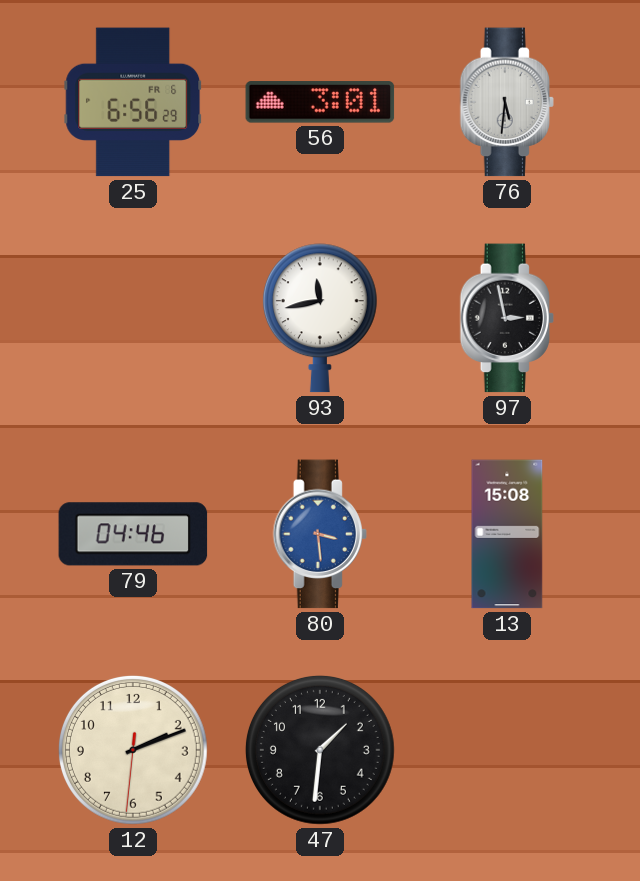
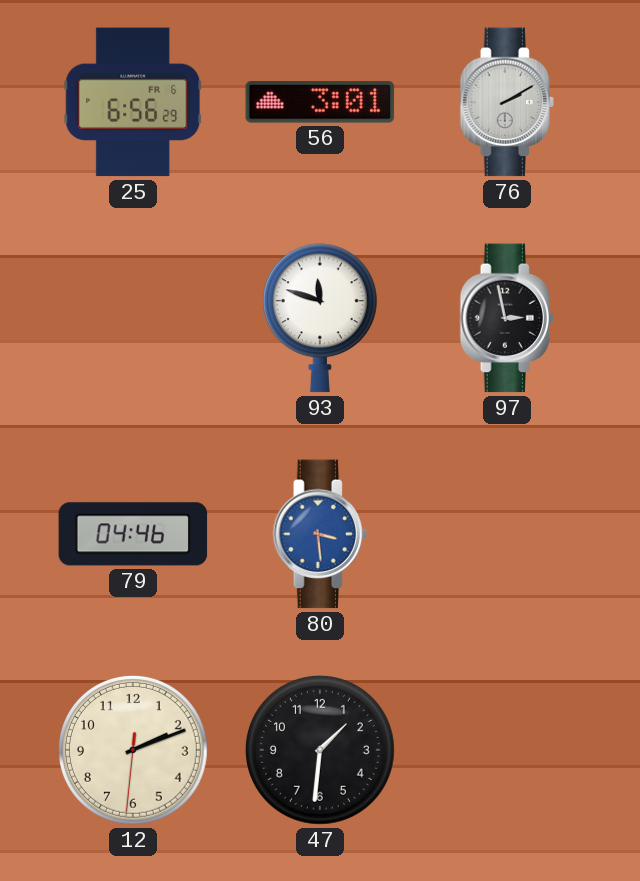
76: 5:31 -> 2:10
93: 11:43 -> 11:48
13: 15:08 -> none
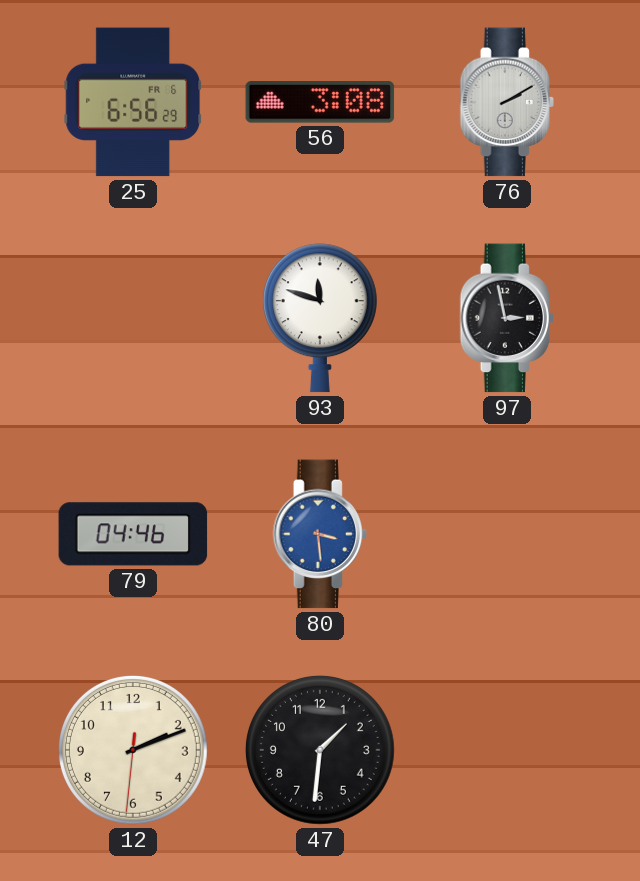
56: 3:01 -> 3:08
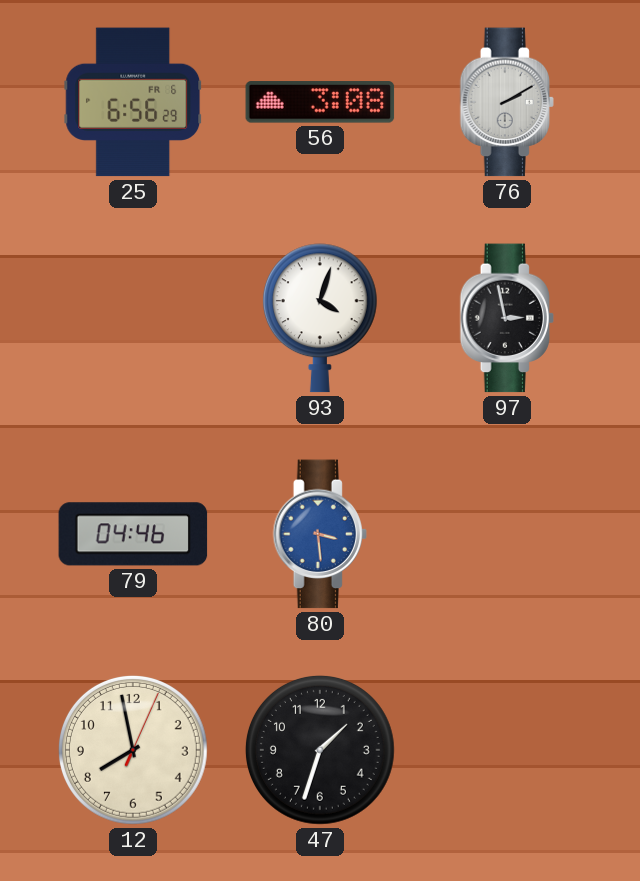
93: 11:48 -> 4:03
12: 2:11 -> 7:58
47: 1:31 -> 1:33
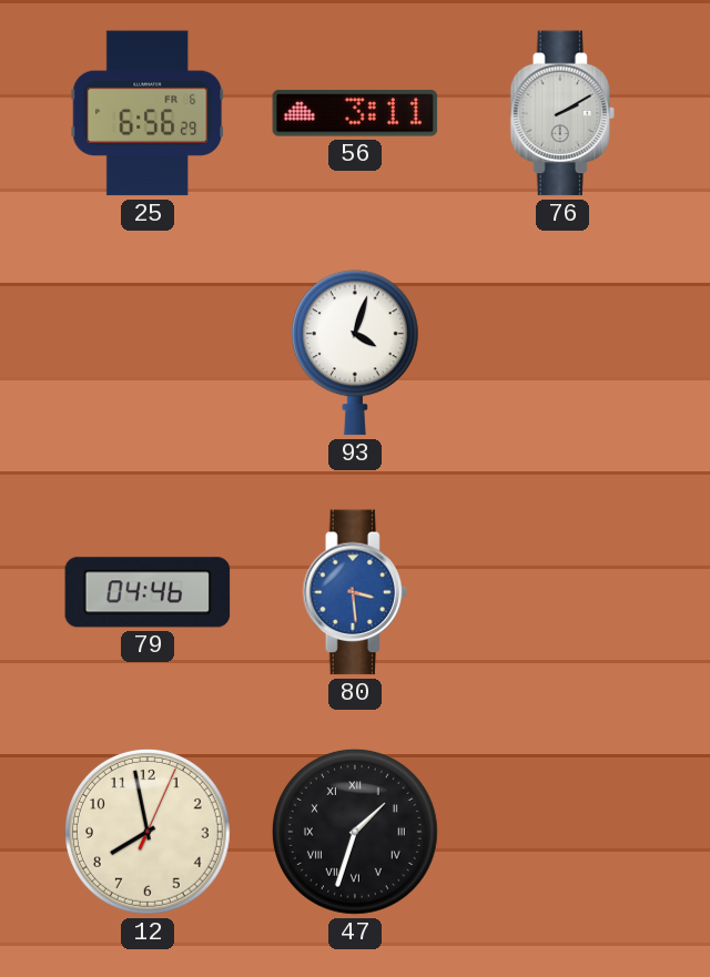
56: 3:08 -> 3:11
97: 2:58 -> none
47 numerals: Arabic -> Roman
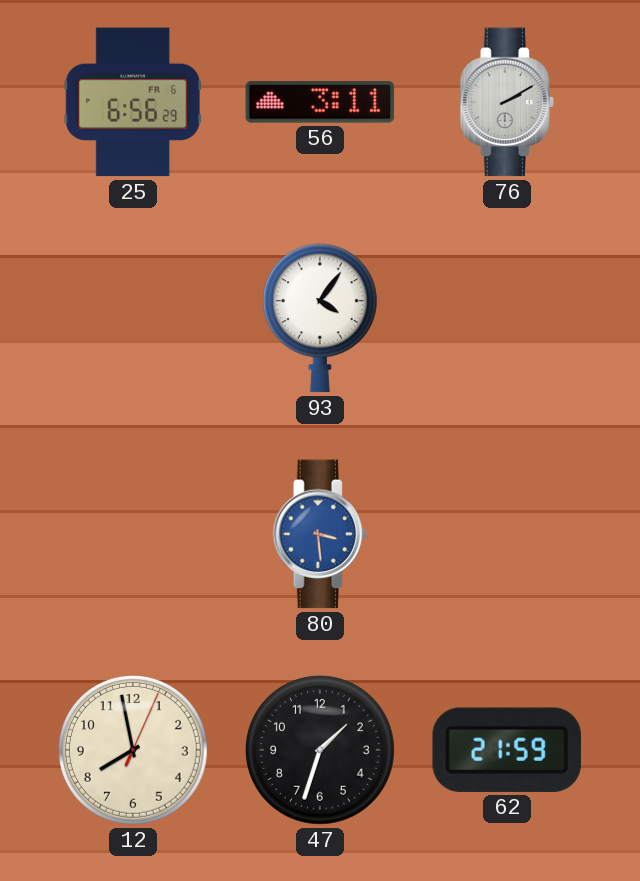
93: 4:03 -> 4:06
79: 04:46 -> none
47 numerals: Roman -> Arabic
62: none -> 21:59
